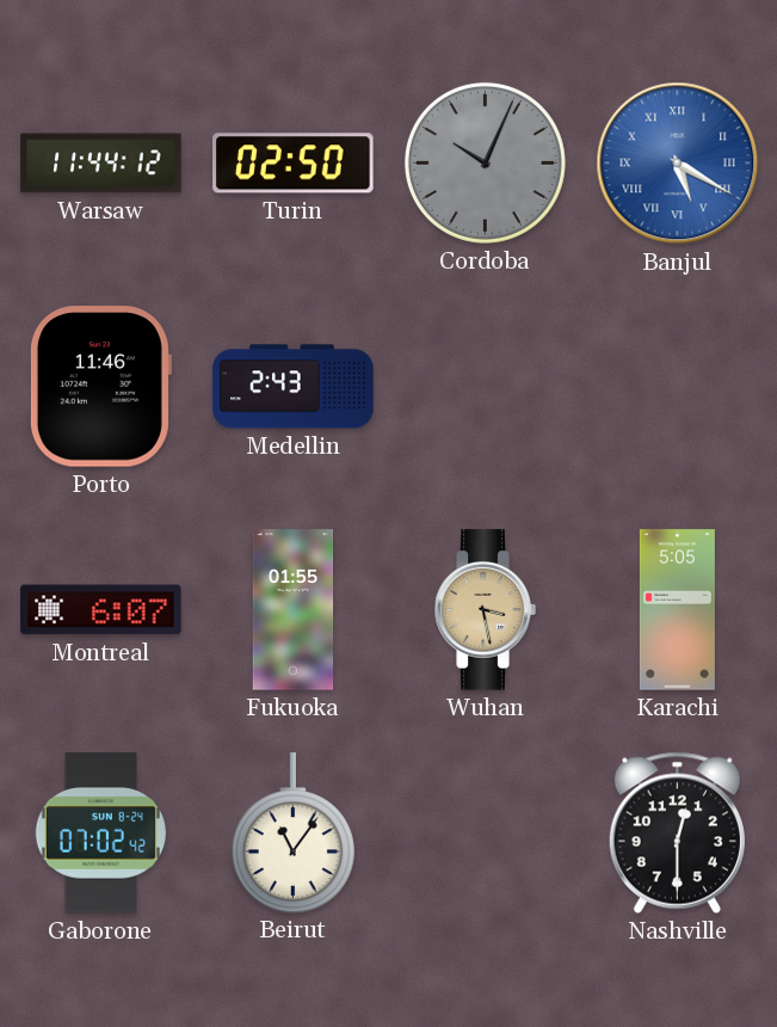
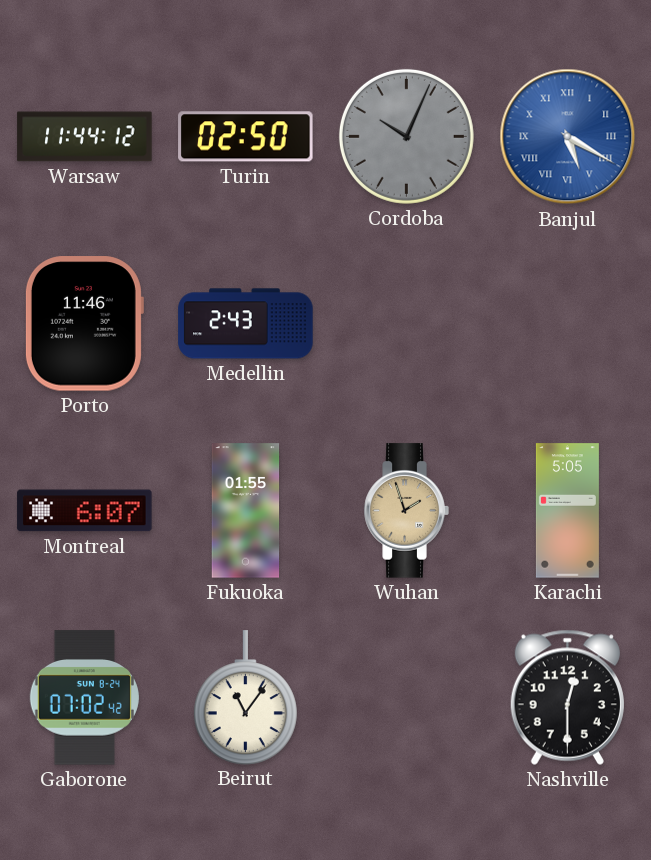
Wuhan: 3:28 -> 1:57
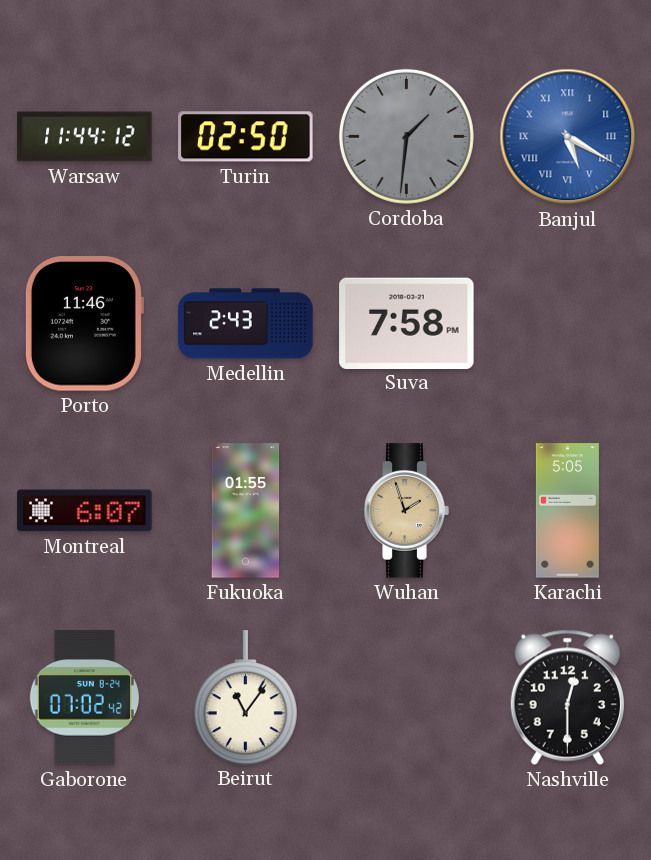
Cordoba: 10:04 -> 1:31
Suva: none -> 7:58
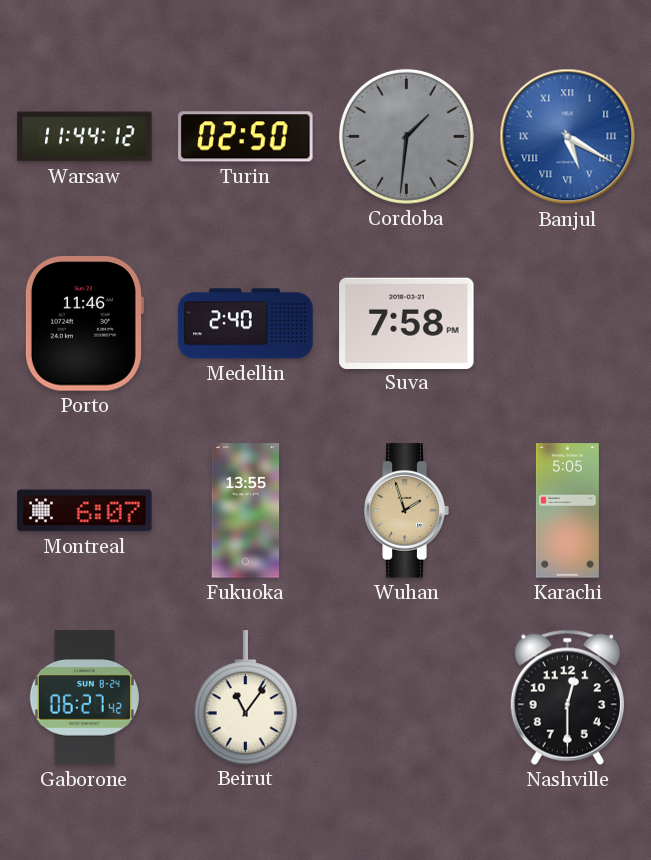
Medellin: 2:43 -> 2:40
Fukuoka: 01:55 -> 13:55
Gaborone: 07:02 -> 06:27
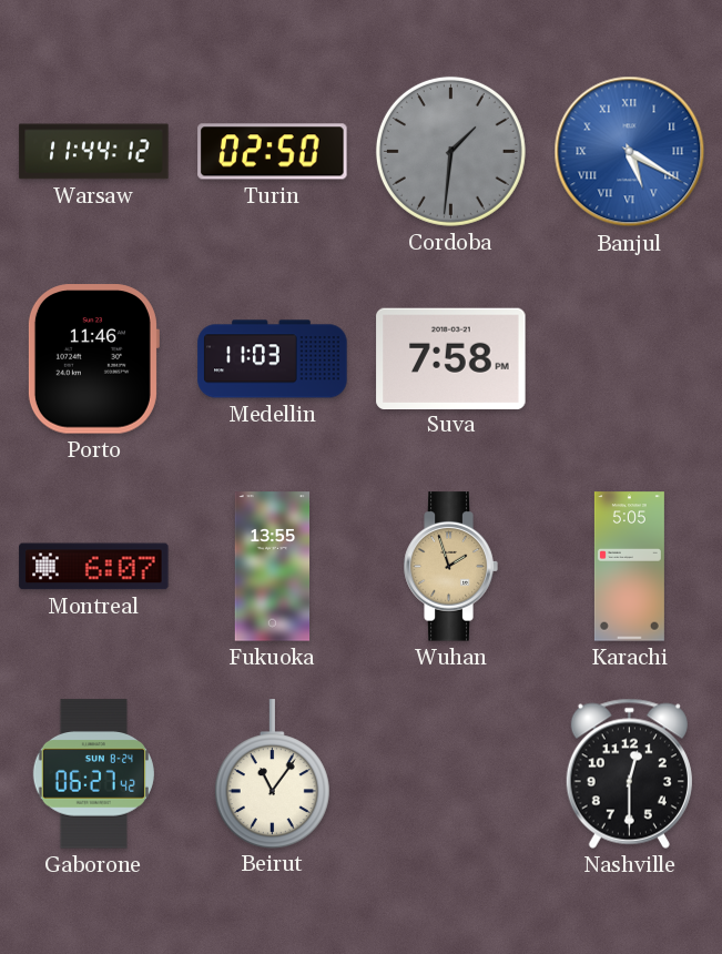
Medellin: 2:40 -> 11:03
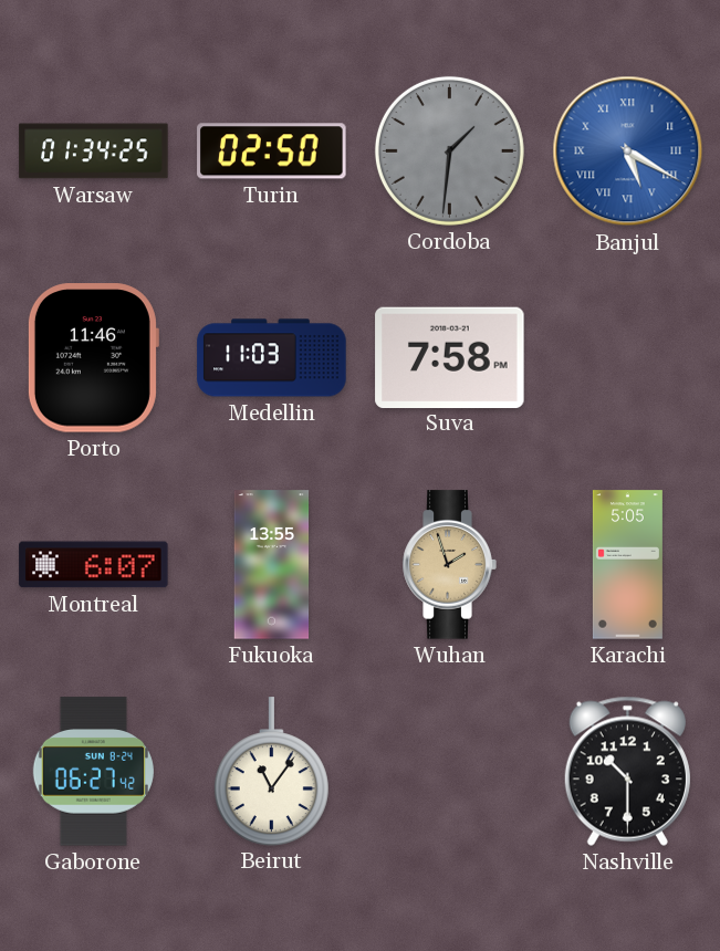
Warsaw: 11:44 -> 01:34
Nashville: 12:30 -> 10:30
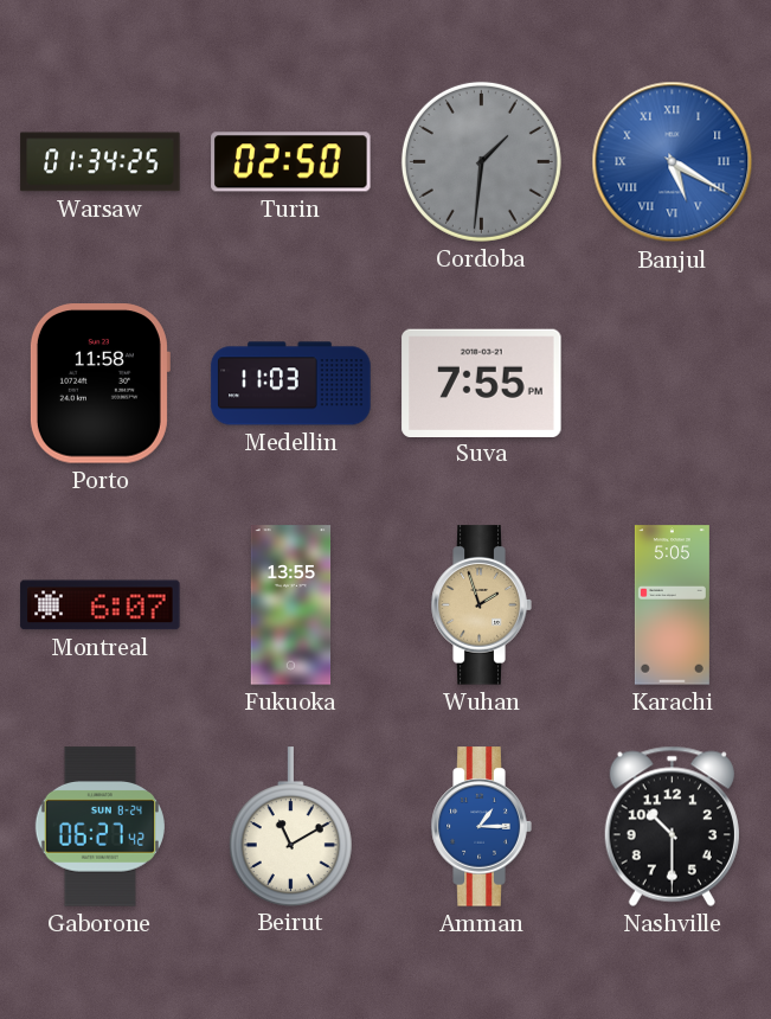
Porto: 11:46 -> 11:58
Suva: 7:58 -> 7:55
Beirut: 11:06 -> 11:10
Amman: none -> 1:15
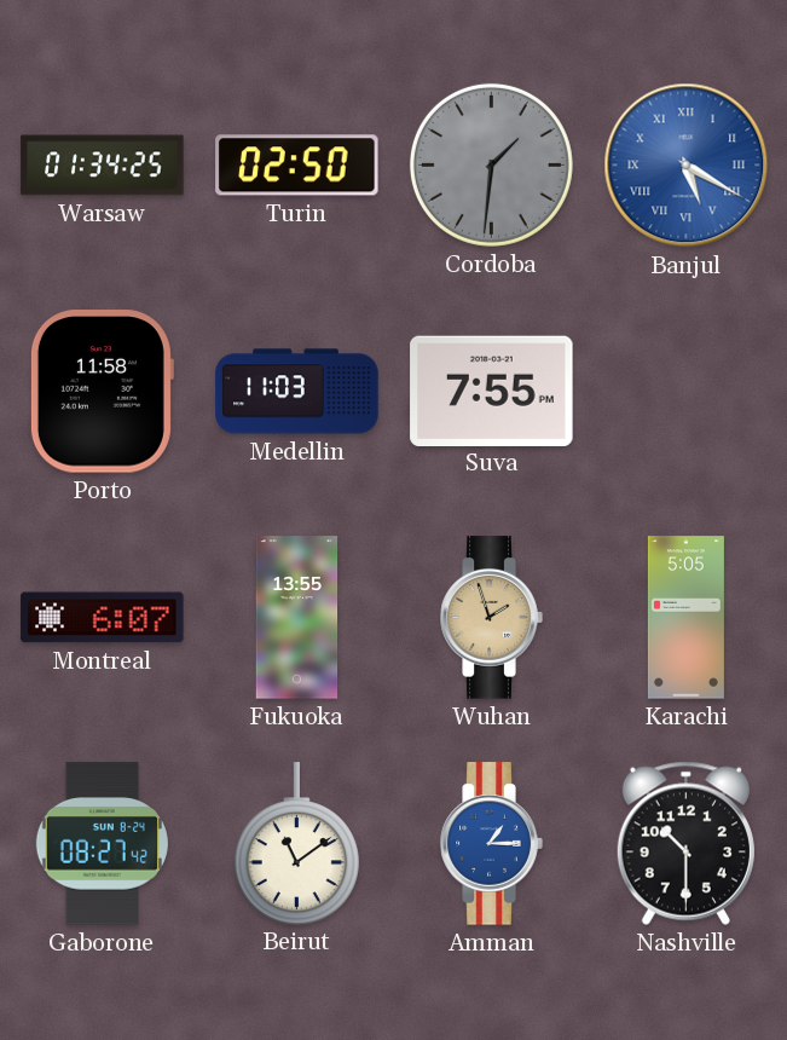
Gaborone: 06:27 -> 08:27
Beirut: 11:10 -> 11:09
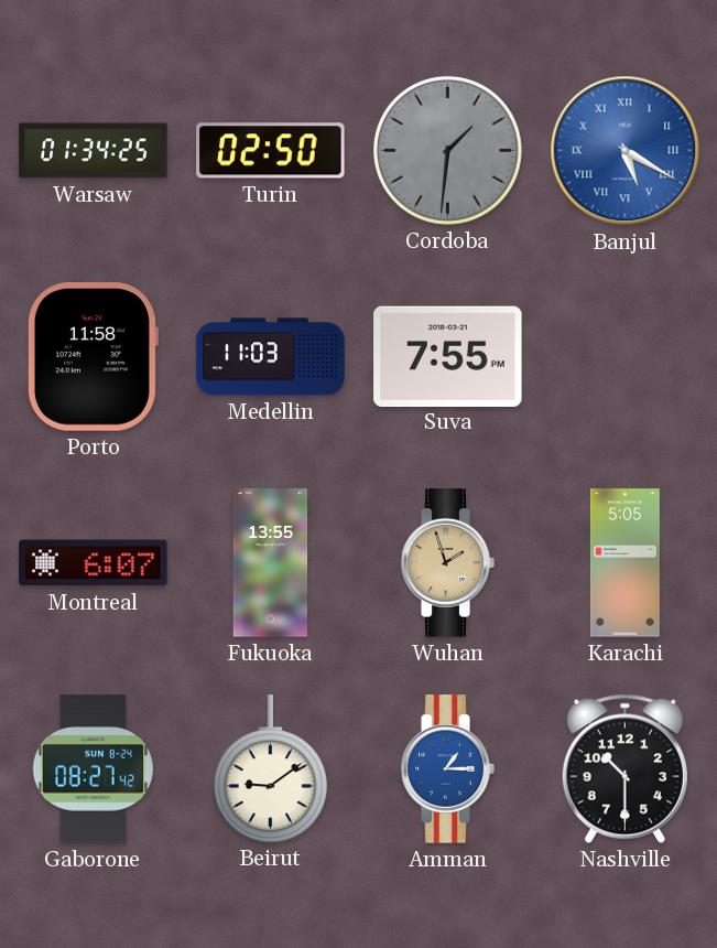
Beirut: 11:09 -> 9:09
